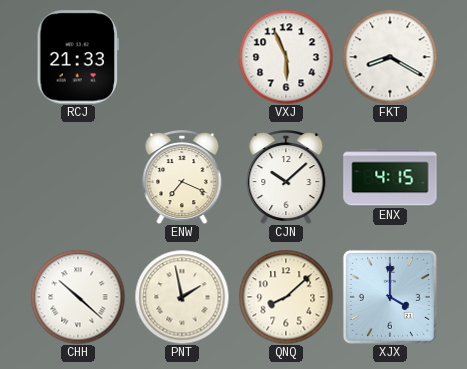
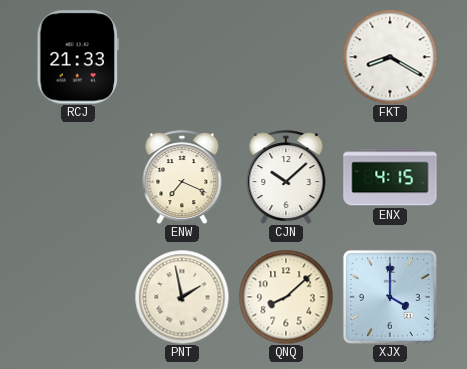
VXJ: 5:56 -> none
CHH: 10:22 -> none
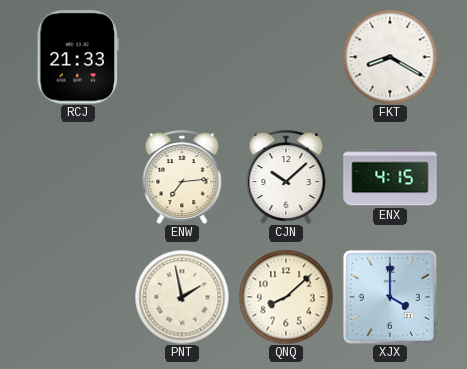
ENW: 7:19 -> 7:14
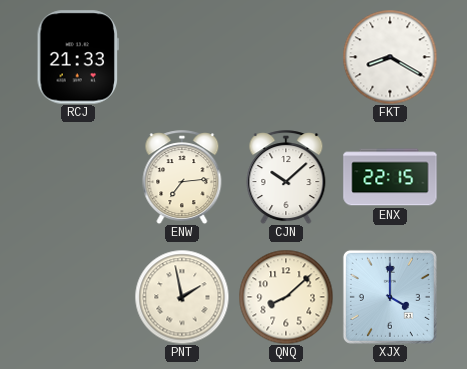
ENX: 4:15 -> 22:15
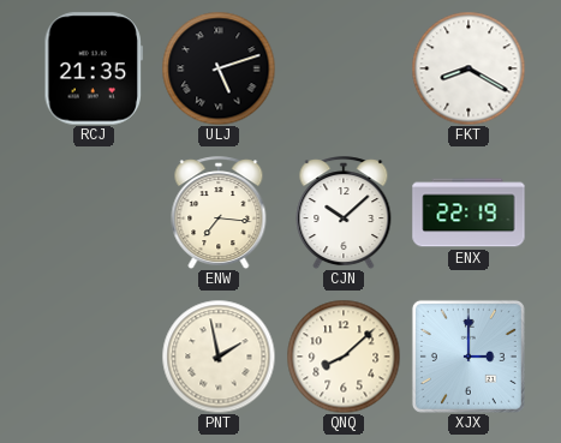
RCJ: 21:33 -> 21:35
ULJ: none -> 5:12
ENW: 7:14 -> 7:16
ENX: 22:15 -> 22:19
XJX: 4:00 -> 3:00
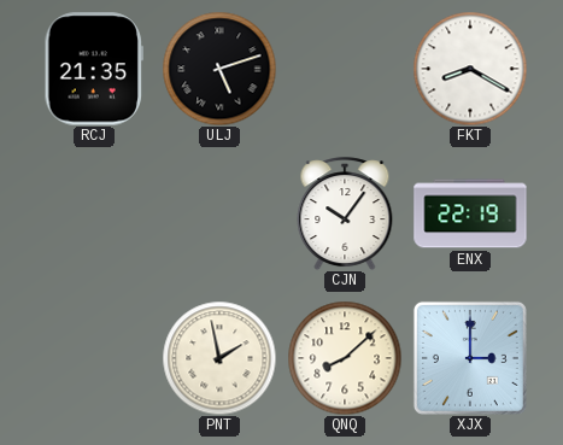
ENW: 7:16 -> none
CJN: 10:08 -> 10:06
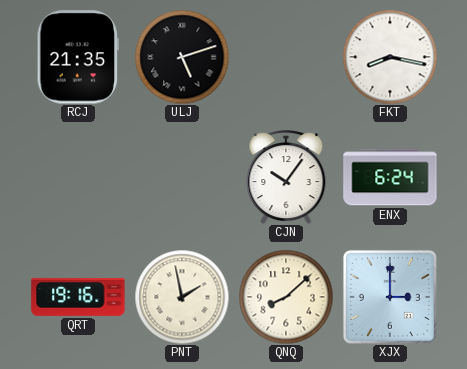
FKT: 8:20 -> 8:17
ENX: 22:19 -> 6:24
QRT: none -> 19:16
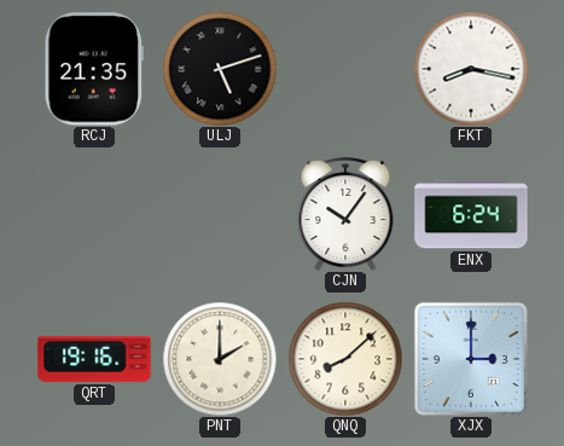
PNT: 1:58 -> 2:00
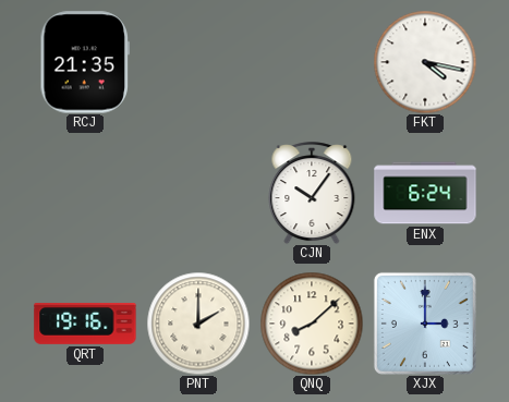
ULJ: 5:12 -> none
FKT: 8:17 -> 4:17
